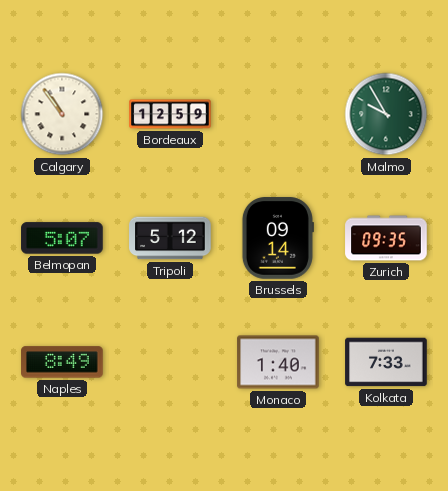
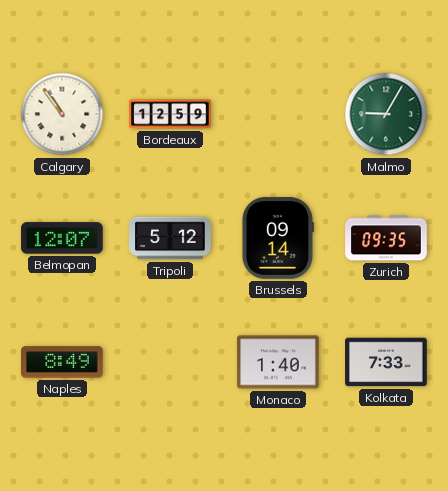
Malmo: 9:55 -> 9:05
Belmopan: 5:07 -> 12:07
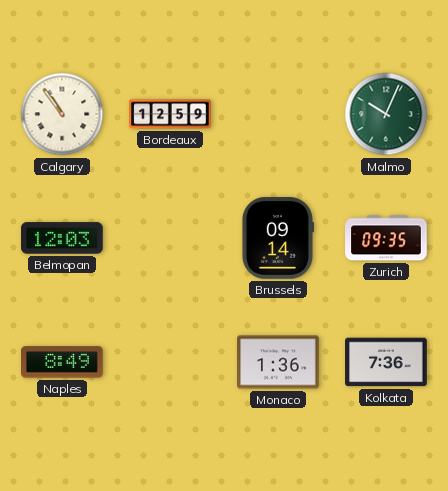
Malmo: 9:05 -> 10:04
Belmopan: 12:07 -> 12:03
Tripoli: 5:12 -> none
Monaco: 1:40 -> 1:36
Kolkata: 7:33 -> 7:36
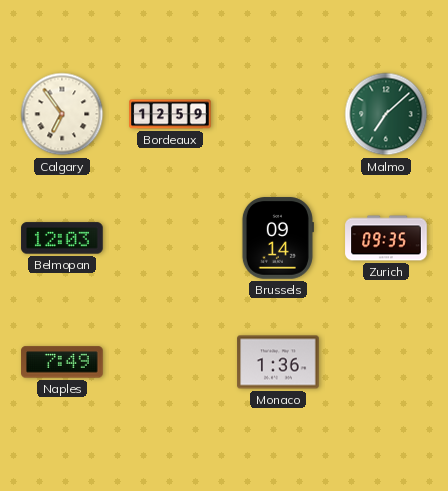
Calgary: 10:54 -> 6:54
Malmo: 10:04 -> 7:08
Naples: 8:49 -> 7:49
Kolkata: 7:36 -> none
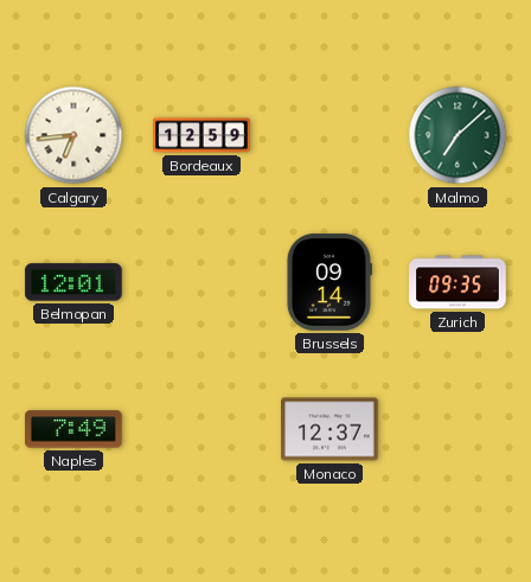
Calgary: 6:54 -> 6:44
Belmopan: 12:03 -> 12:01
Monaco: 1:36 -> 12:37
